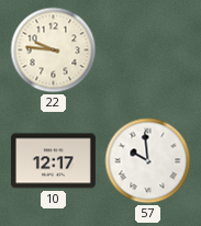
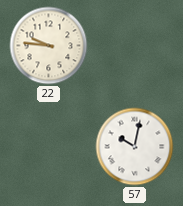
10: 12:17 -> none
57: 9:59 -> 10:02
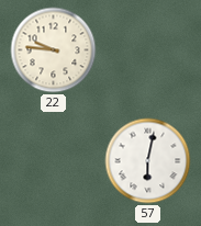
57: 10:02 -> 6:02
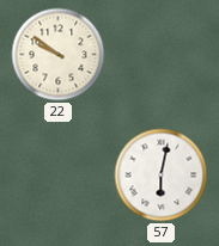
22: 9:46 -> 9:51
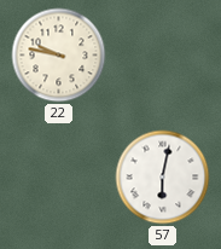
22: 9:51 -> 9:47
